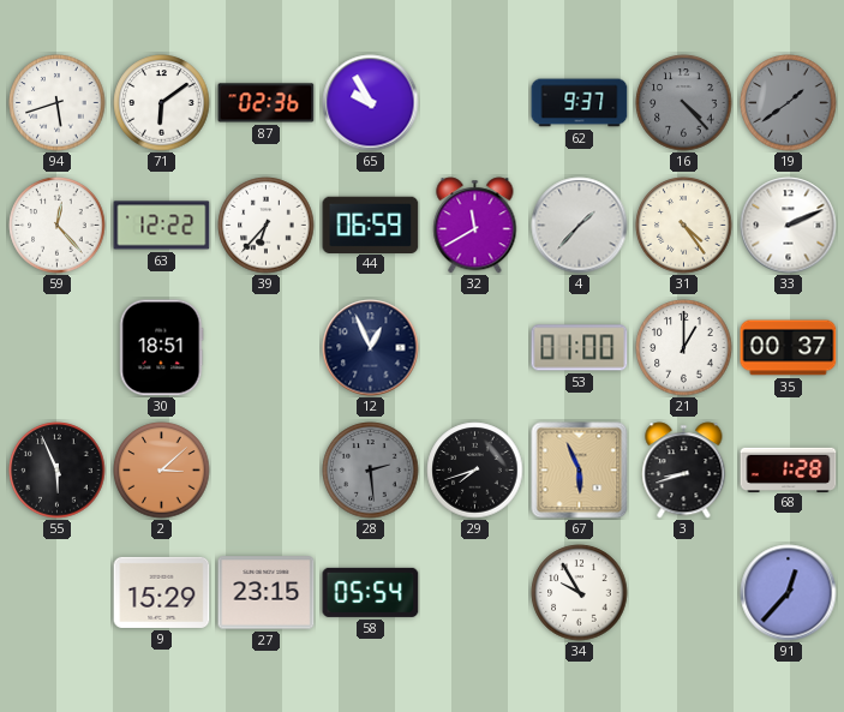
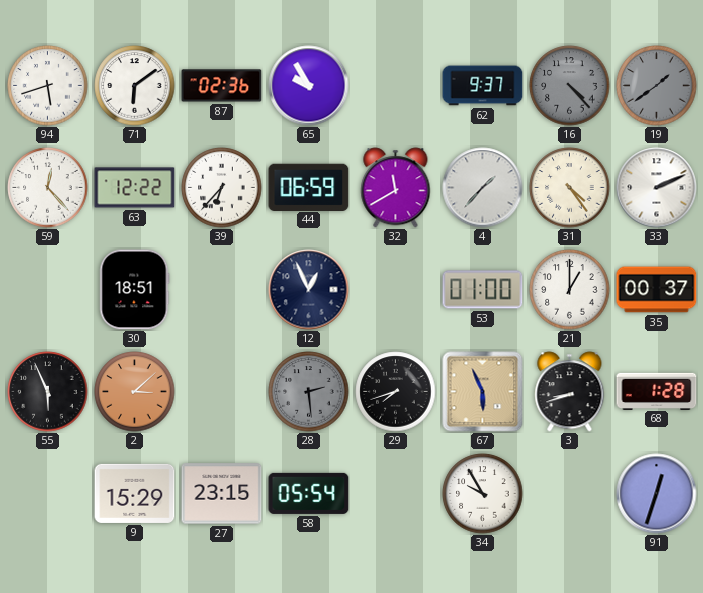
91: 12:37 -> 12:33
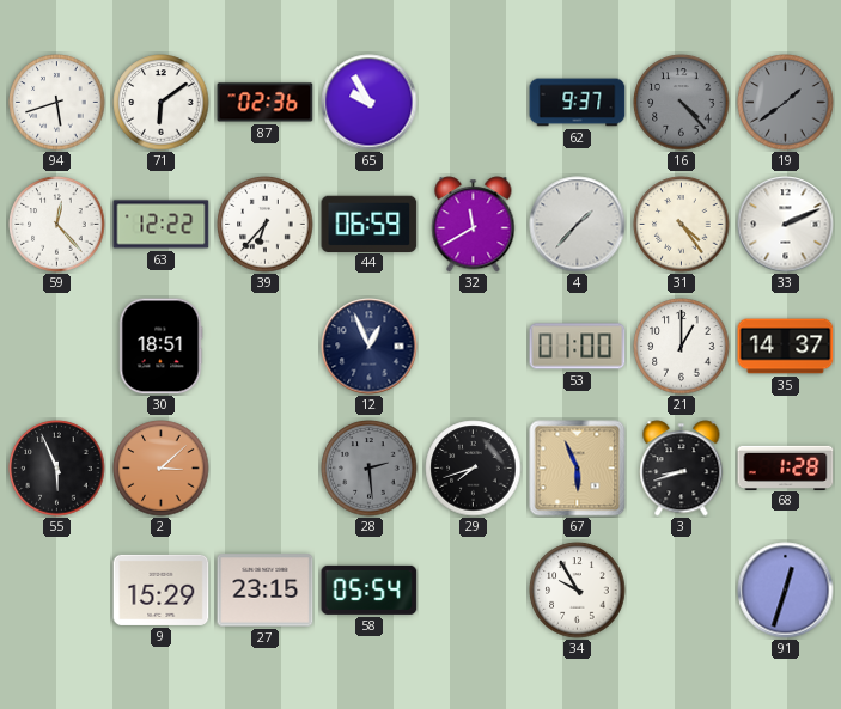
35: 00:37 -> 14:37
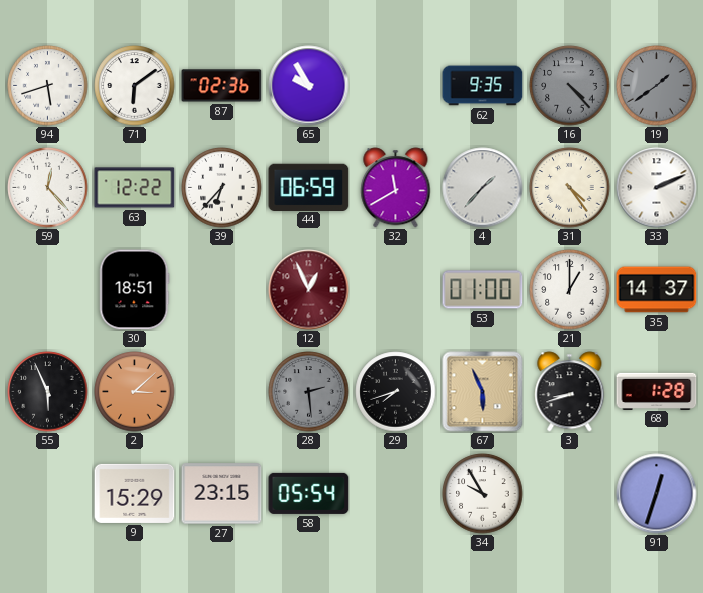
62: 9:37 -> 9:35
12 dial: navy -> burgundy
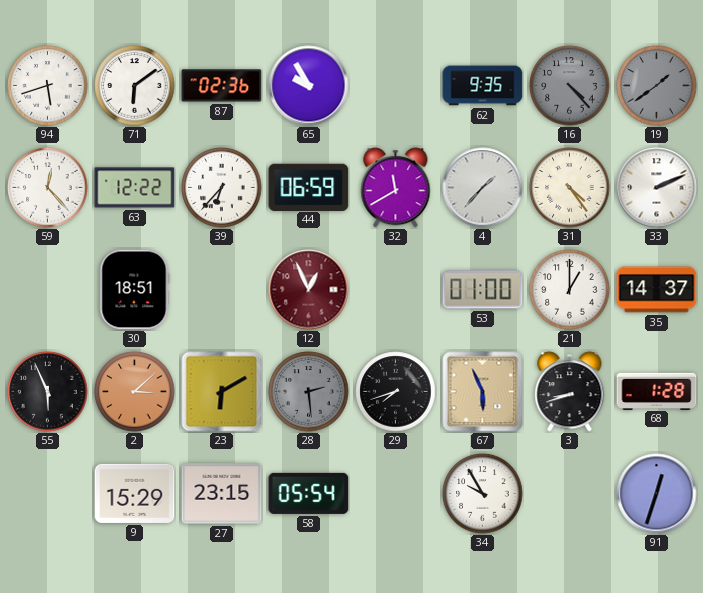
23: none -> 6:10
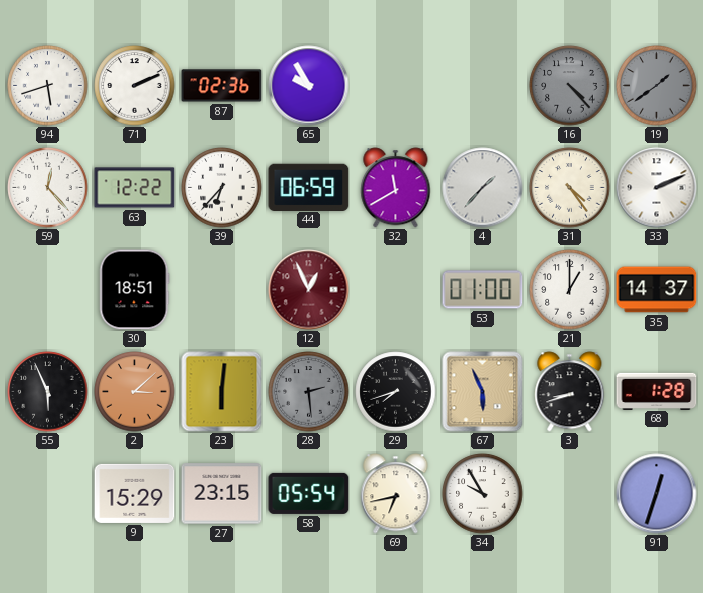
71: 6:09 -> 2:11
62: 9:35 -> none
23: 6:10 -> 6:01
69: none -> 6:43
